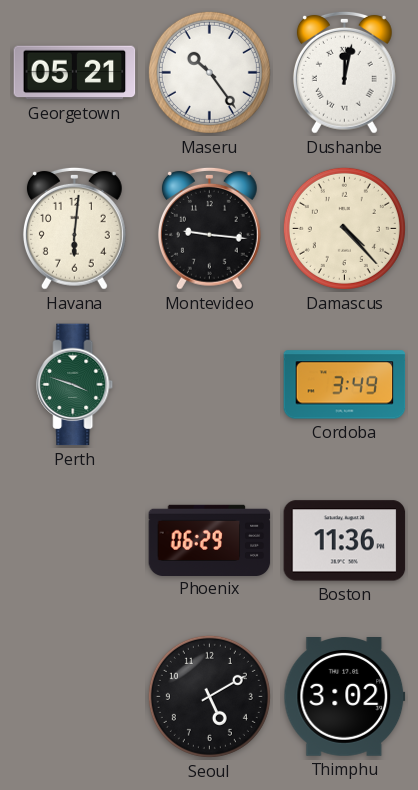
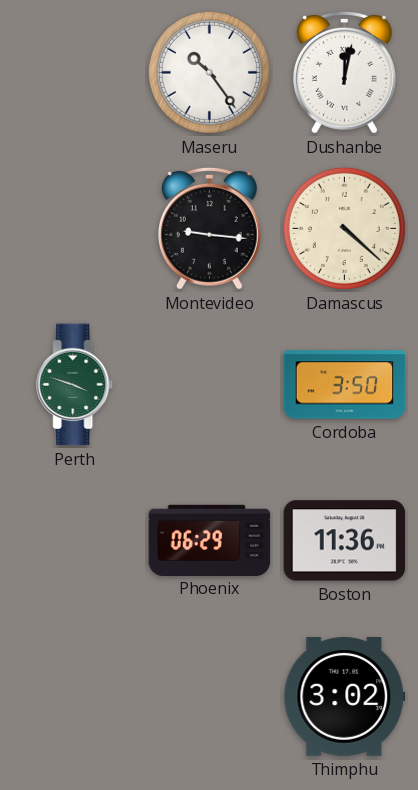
Georgetown: 05:21 -> none
Havana: 6:01 -> none
Damascus: 4:23 -> 4:22
Cordoba: 3:49 -> 3:50
Seoul: 5:10 -> none
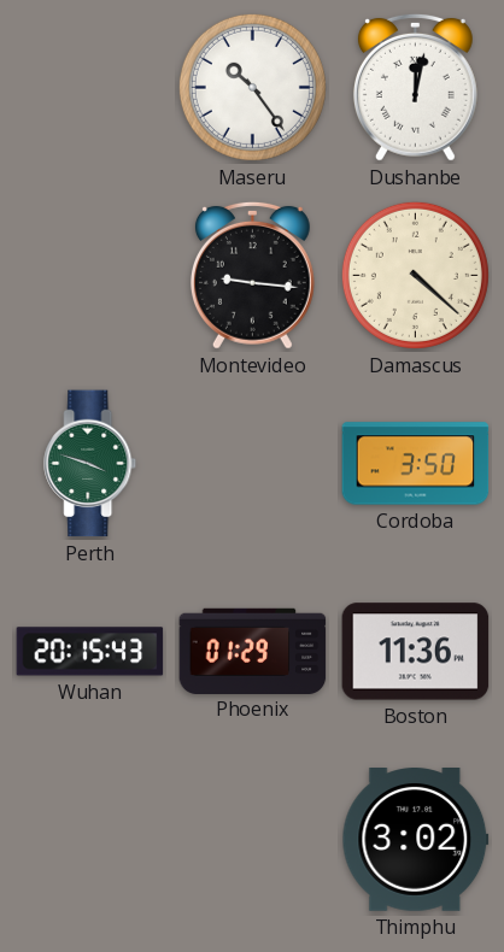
Wuhan: none -> 20:15
Phoenix: 06:29 -> 01:29
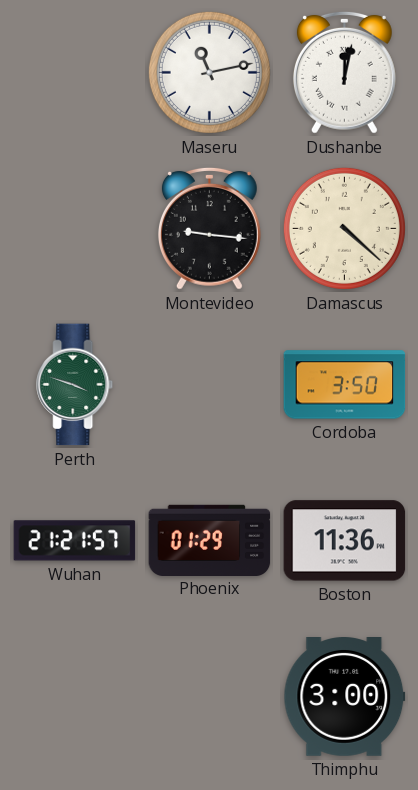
Maseru: 10:24 -> 11:13
Wuhan: 20:15 -> 21:21
Thimphu: 3:02 -> 3:00
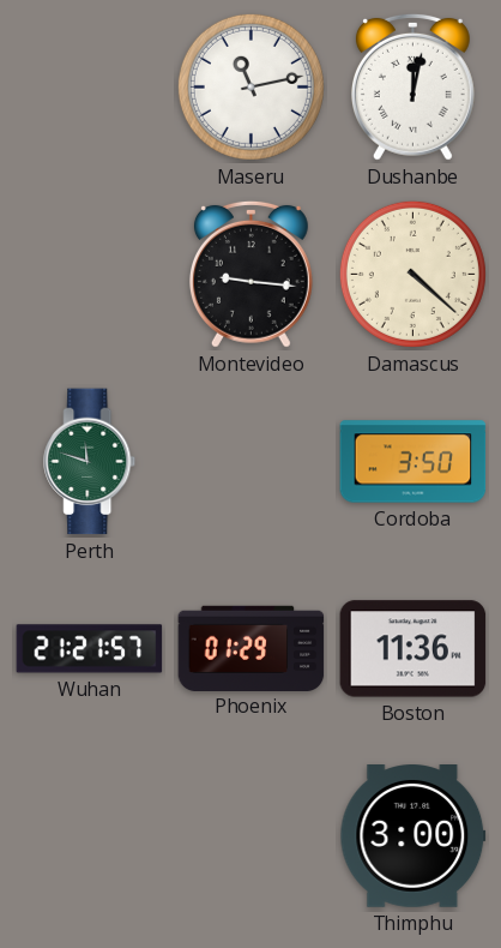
Perth: 3:48 -> 11:48
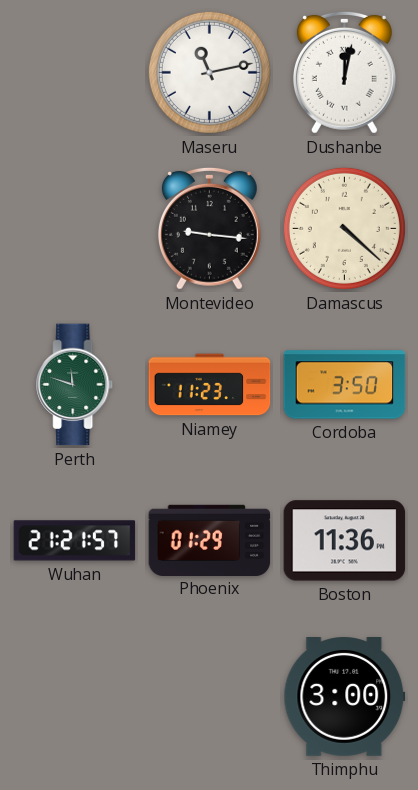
Niamey: none -> 11:23
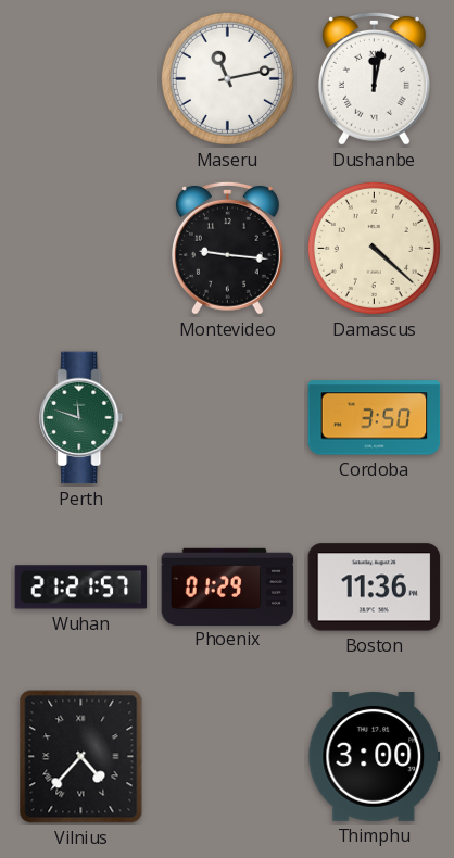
Niamey: 11:23 -> none
Vilnius: none -> 4:37
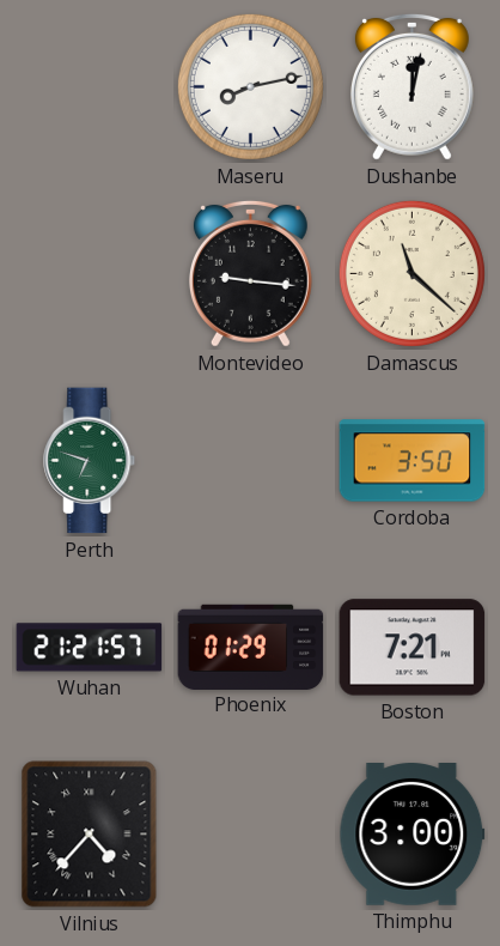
Maseru: 11:13 -> 8:13
Damascus: 4:22 -> 11:22
Perth: 11:48 -> 6:48
Boston: 11:36 -> 7:21
